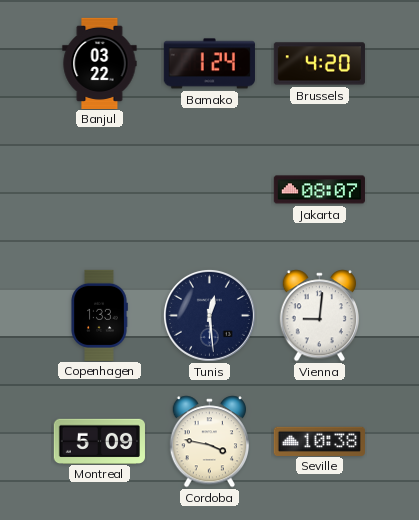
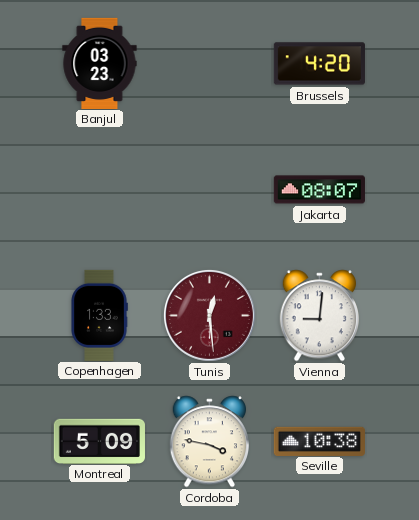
Banjul: 03:22 -> 03:23
Bamako: 1:24 -> none
Tunis dial: navy -> burgundy
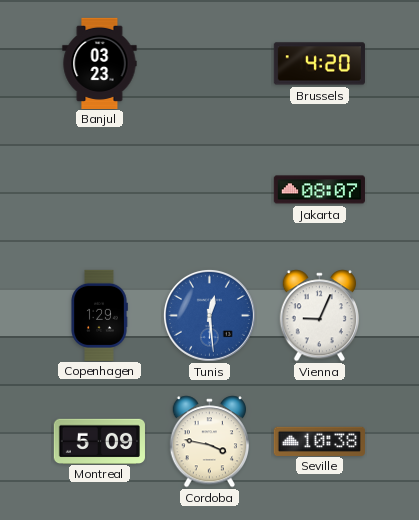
Copenhagen: 1:33 -> 1:29
Tunis dial: burgundy -> blue
Vienna: 9:01 -> 9:04
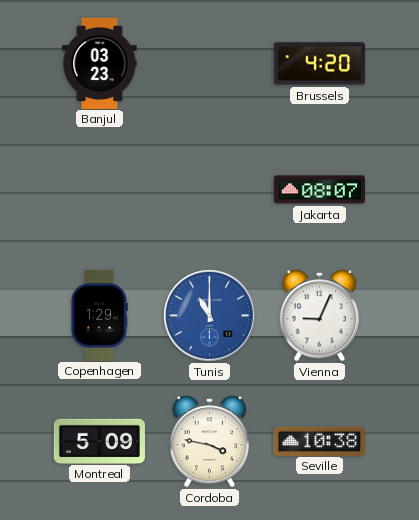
Tunis: 12:29 -> 11:00
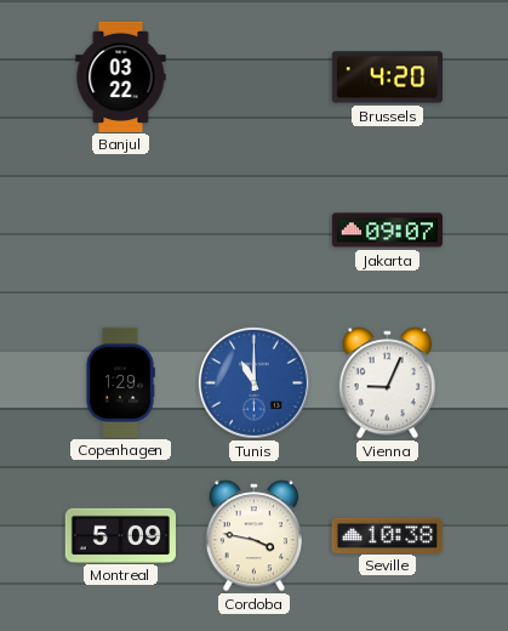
Banjul: 03:23 -> 03:22
Jakarta: 08:07 -> 09:07
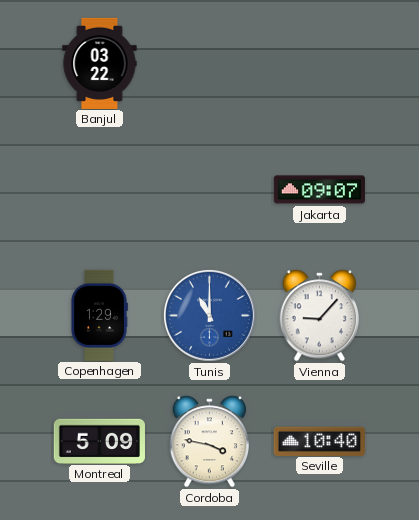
Brussels: 4:20 -> none
Vienna: 9:04 -> 9:07
Seville: 10:38 -> 10:40
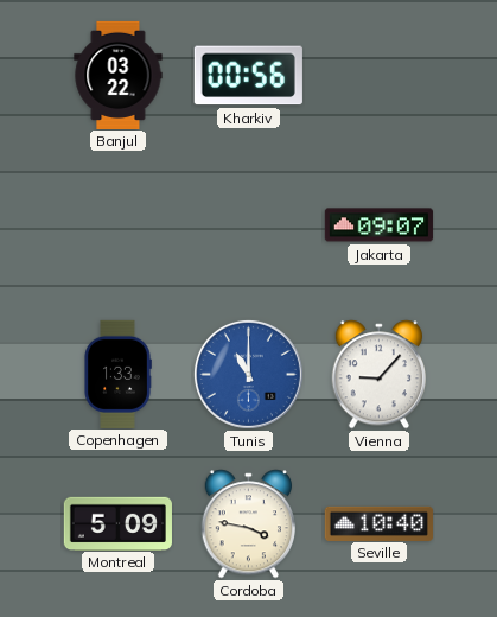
Kharkiv: none -> 00:56
Copenhagen: 1:29 -> 1:33
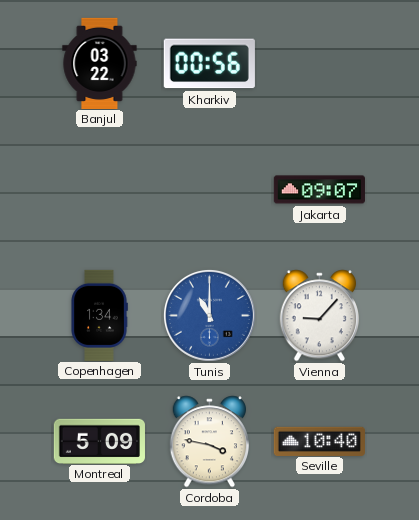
Copenhagen: 1:33 -> 1:34
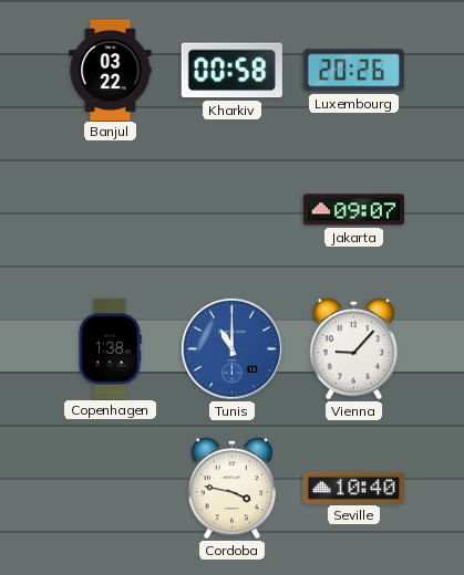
Kharkiv: 00:56 -> 00:58
Luxembourg: none -> 20:26
Copenhagen: 1:34 -> 1:38
Montreal: 5:09 -> none
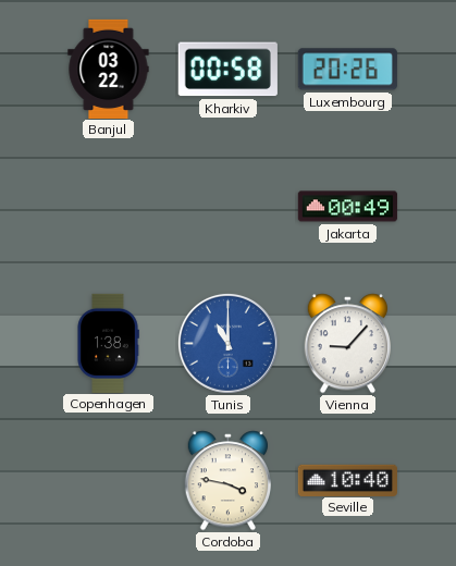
Jakarta: 09:07 -> 00:49
